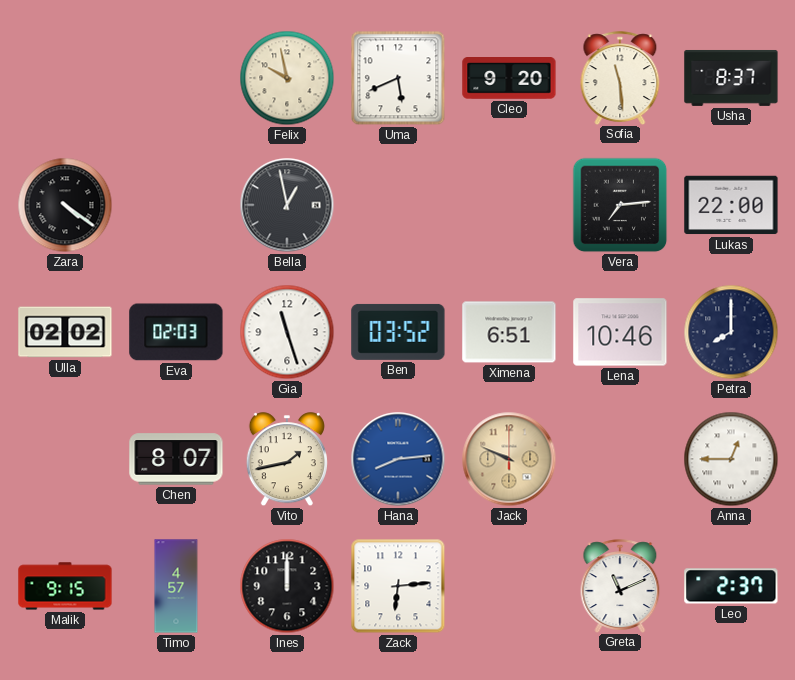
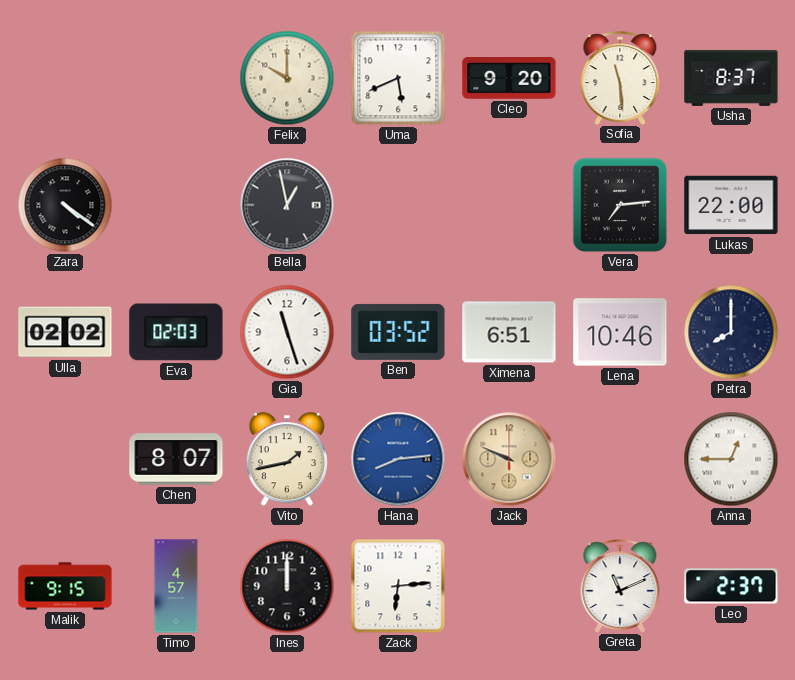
Felix: 9:58 -> 10:00
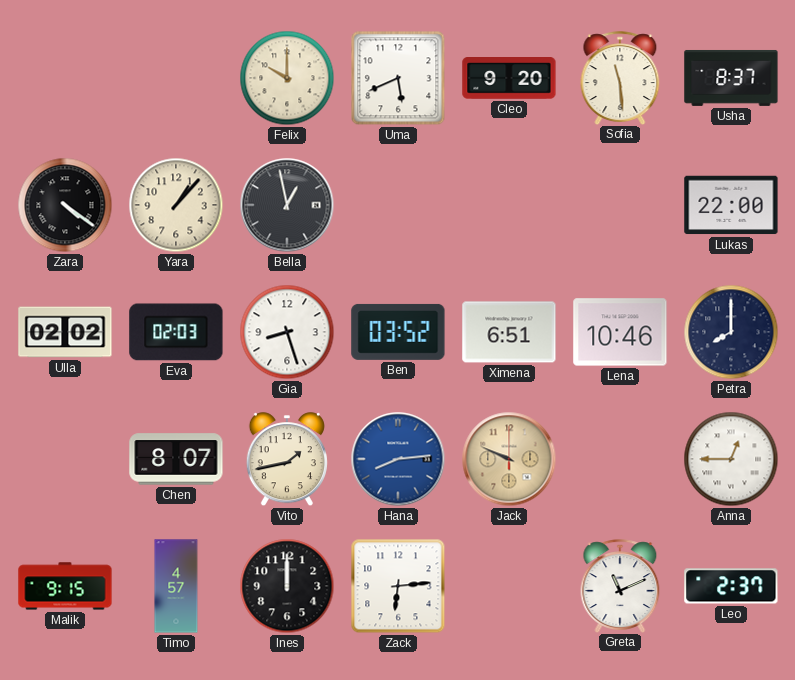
Yara: none -> 1:07
Vera: 7:14 -> none
Gia: 11:27 -> 8:27
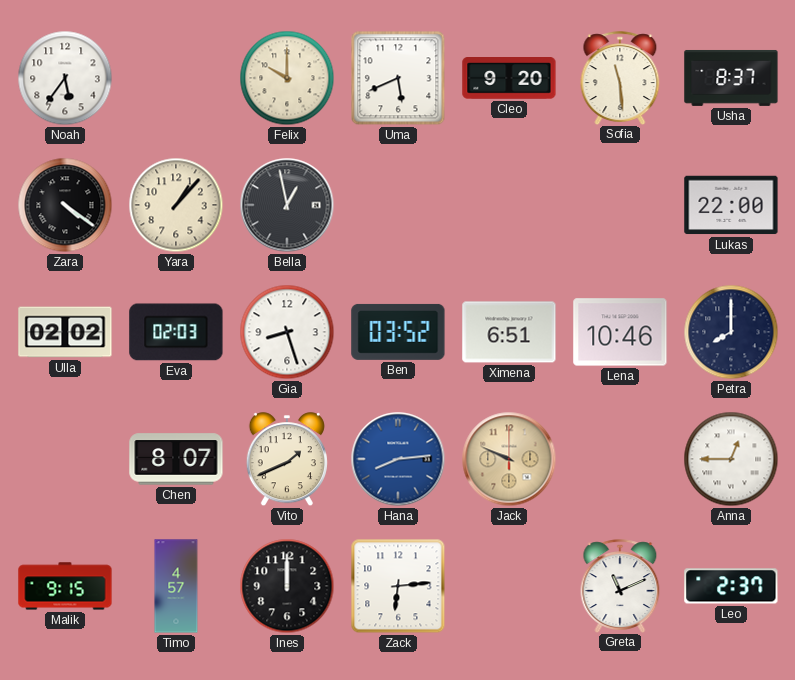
Noah: none -> 5:36
Vito: 1:43 -> 1:41
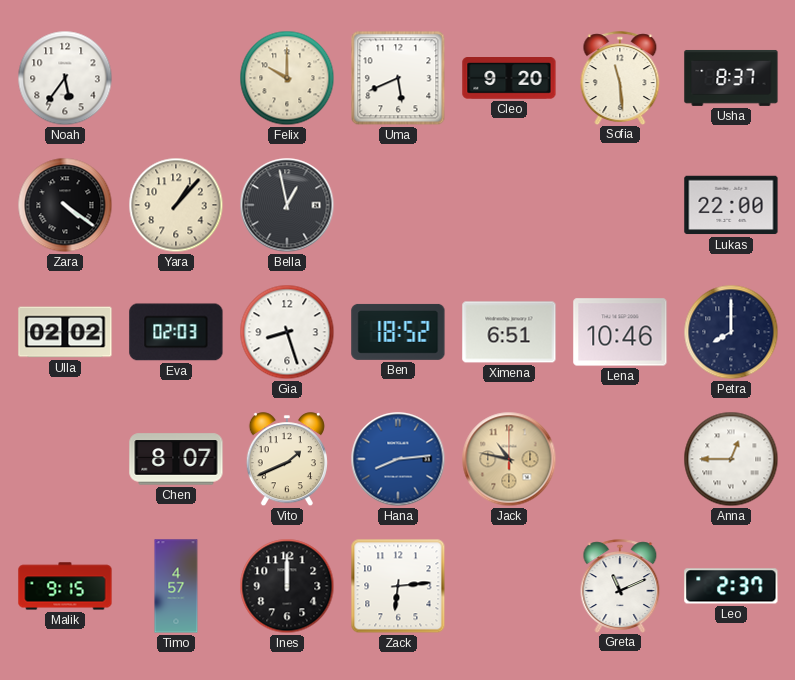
Ben: 03:52 -> 18:52
Jack: 9:49 -> 10:47
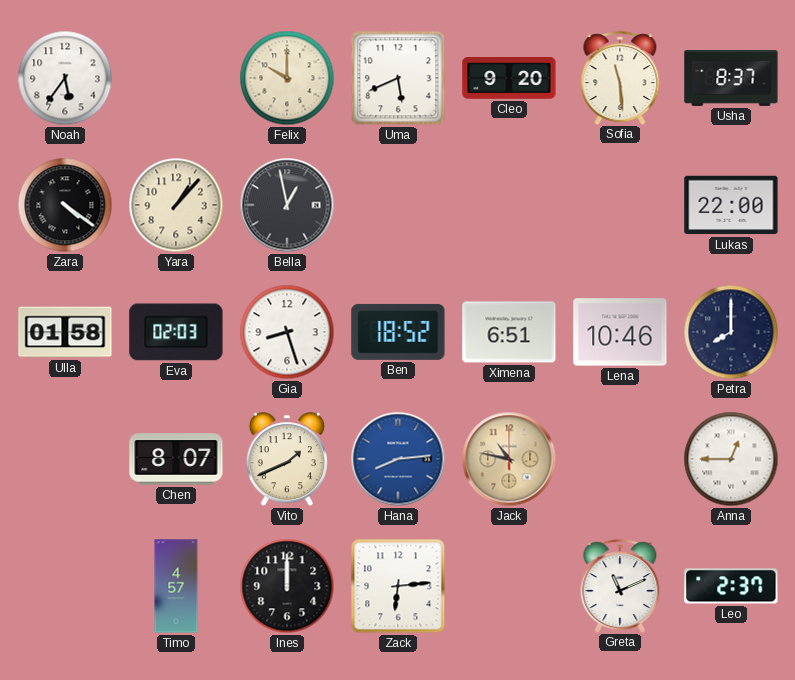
Ulla: 02:02 -> 01:58
Malik: 9:15 -> none
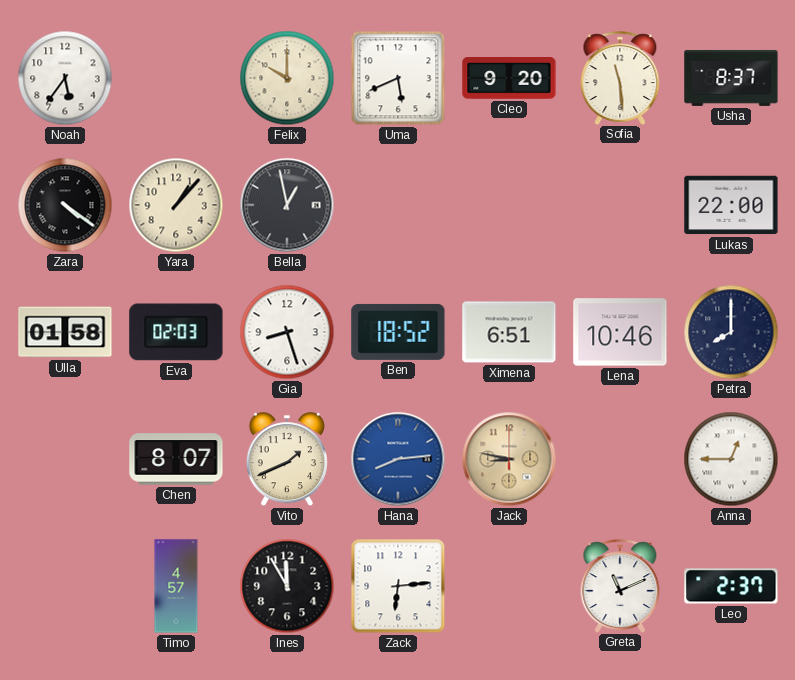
Jack: 10:47 -> 8:47
Ines: 12:00 -> 11:55
